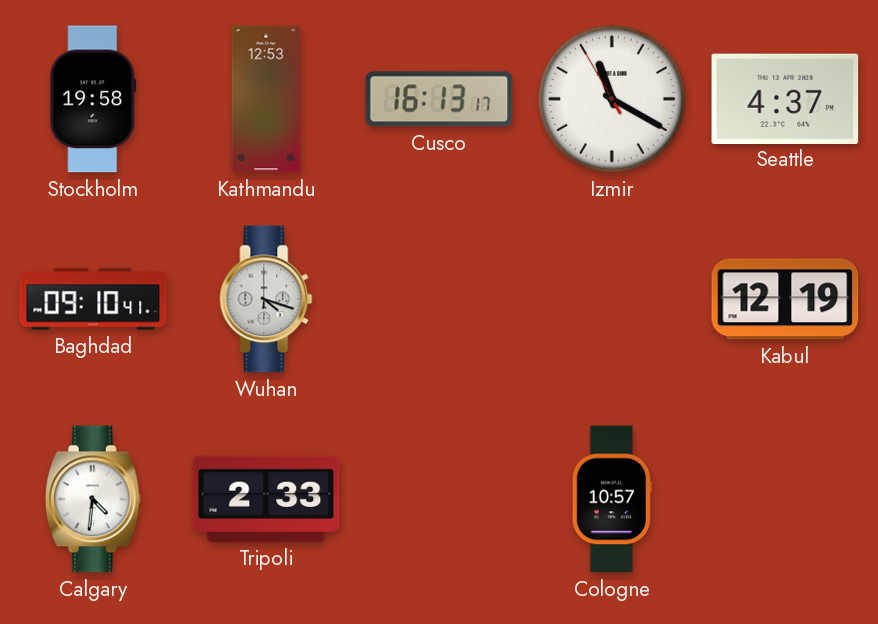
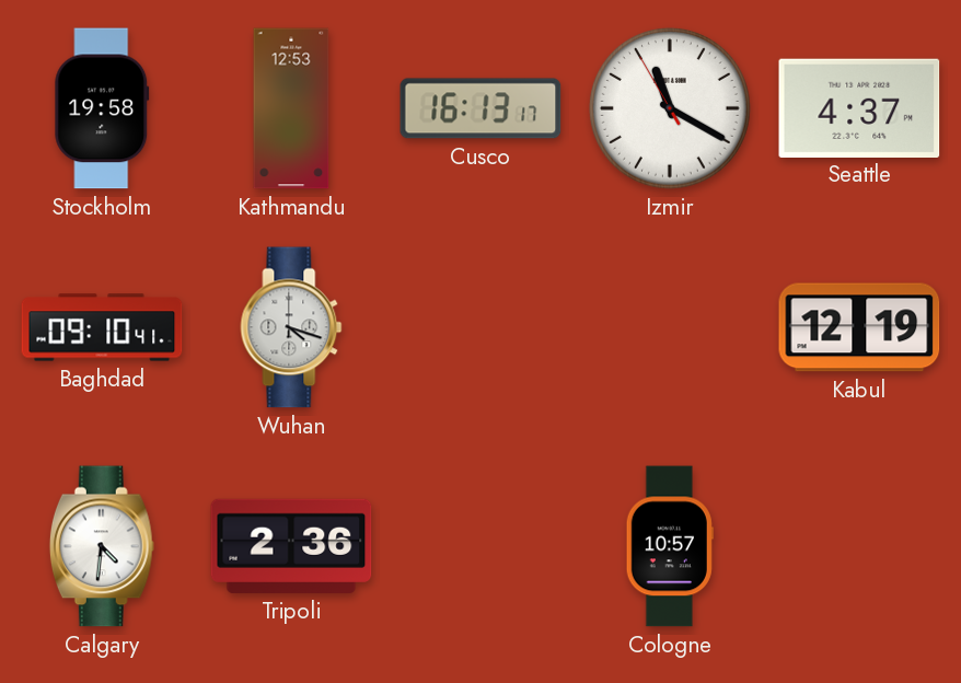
Tripoli: 2:33 -> 2:36
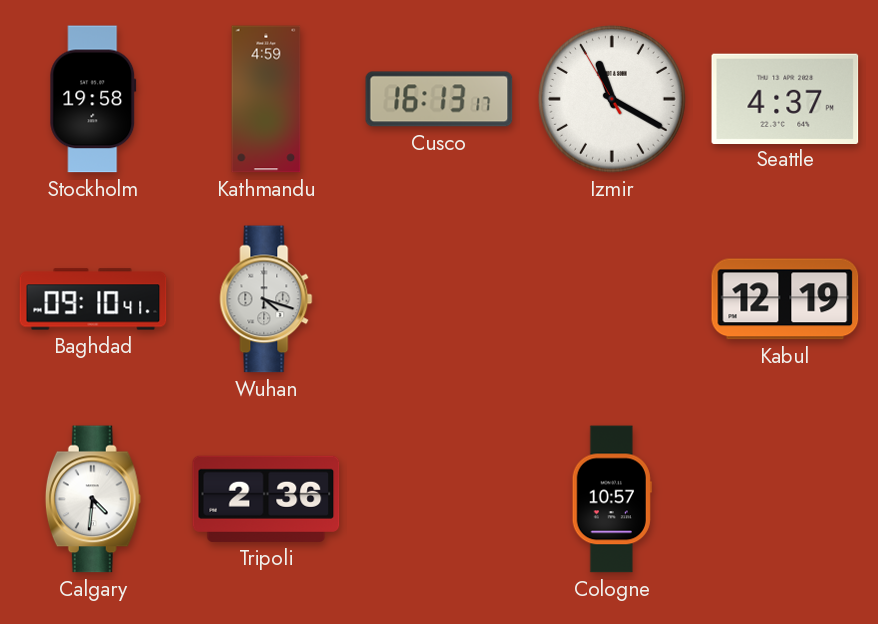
Kathmandu: 12:53 -> 4:59
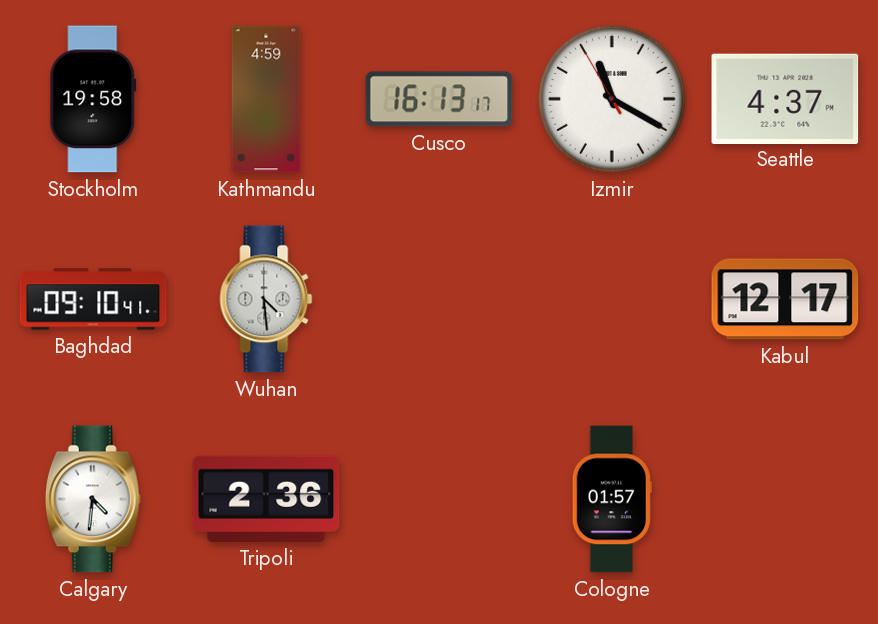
Wuhan: 4:18 -> 4:29
Kabul: 12:19 -> 12:17
Cologne: 10:57 -> 01:57
